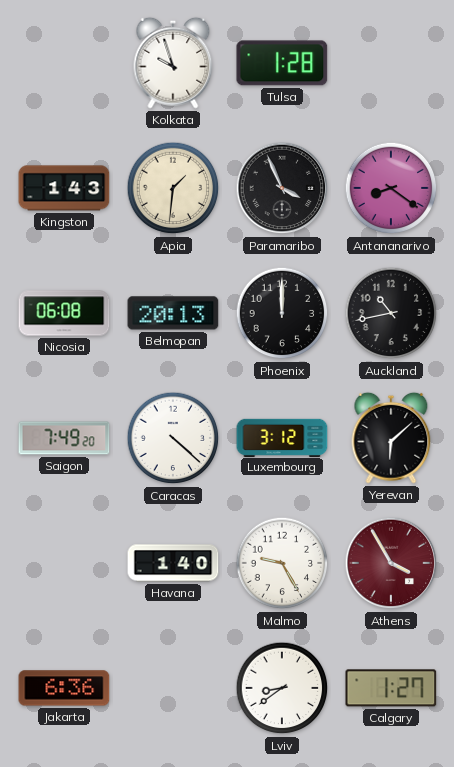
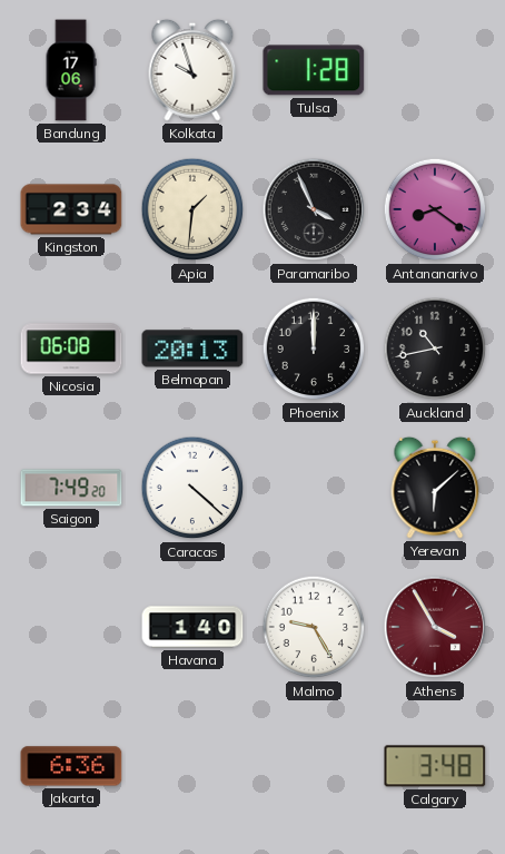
Bandung: none -> 17:06
Kingston: 1:43 -> 2:34
Luxembourg: 3:12 -> none
Lviv: 8:39 -> none
Calgary: 1:27 -> 3:48
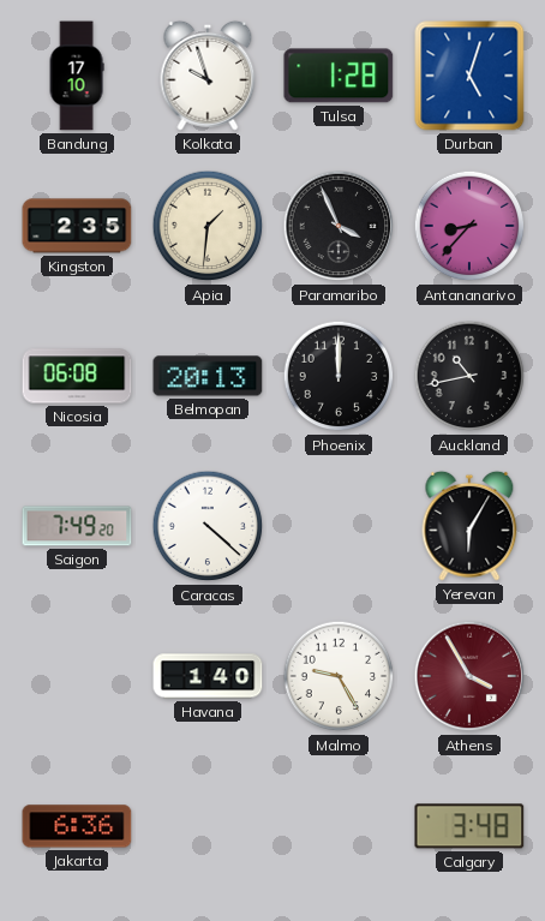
Bandung: 17:06 -> 17:10
Durban: none -> 5:03
Kingston: 2:34 -> 2:35
Antananarivo: 8:21 -> 8:37
Yerevan: 6:08 -> 6:05
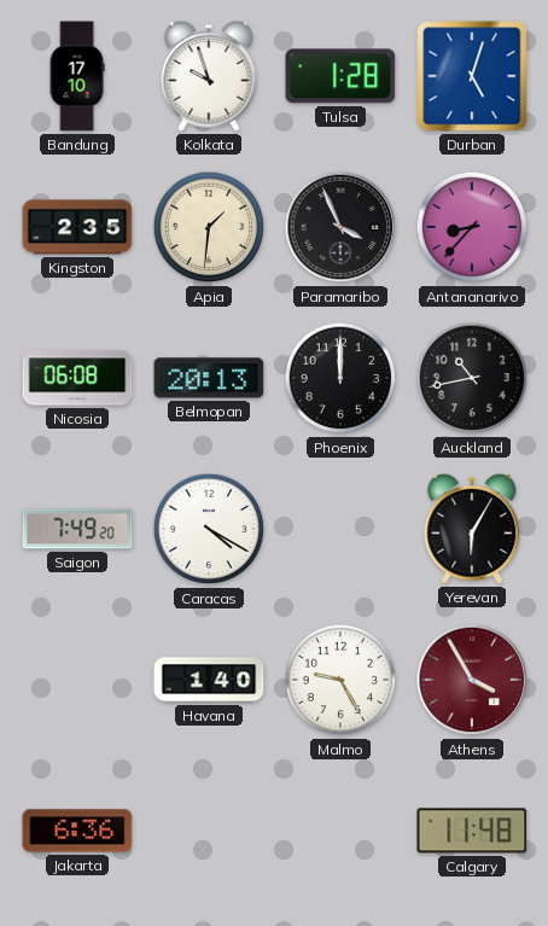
Caracas: 4:22 -> 4:20
Calgary: 3:48 -> 11:48
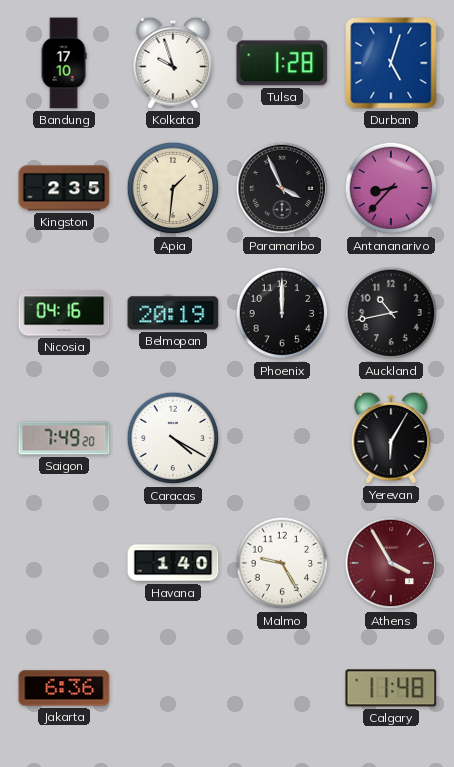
Nicosia: 06:08 -> 04:16
Belmopan: 20:13 -> 20:19
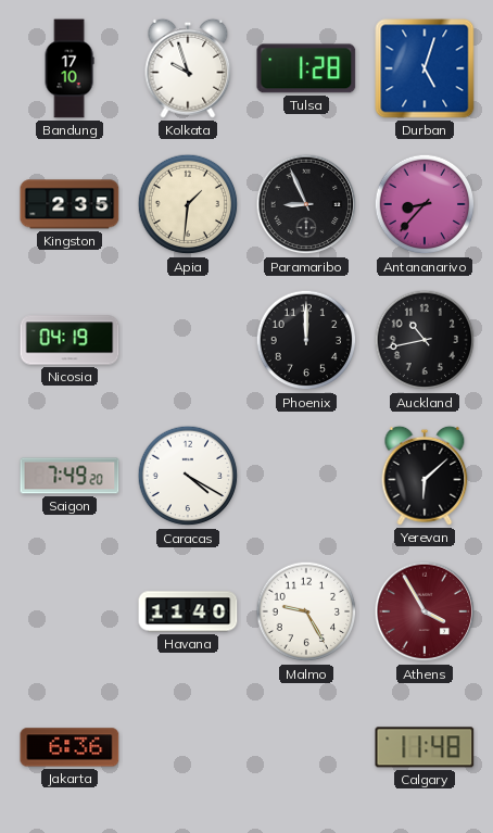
Paramaribo: 3:56 -> 8:56
Nicosia: 04:16 -> 04:19
Belmopan: 20:19 -> none
Yerevan: 6:05 -> 6:08
Havana: 1:40 -> 11:40
